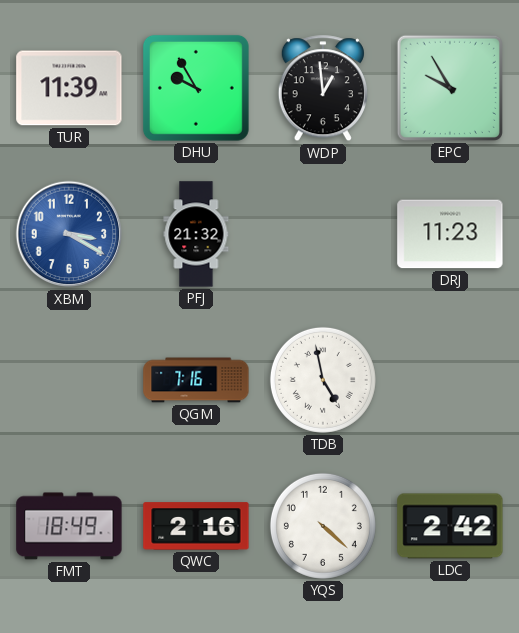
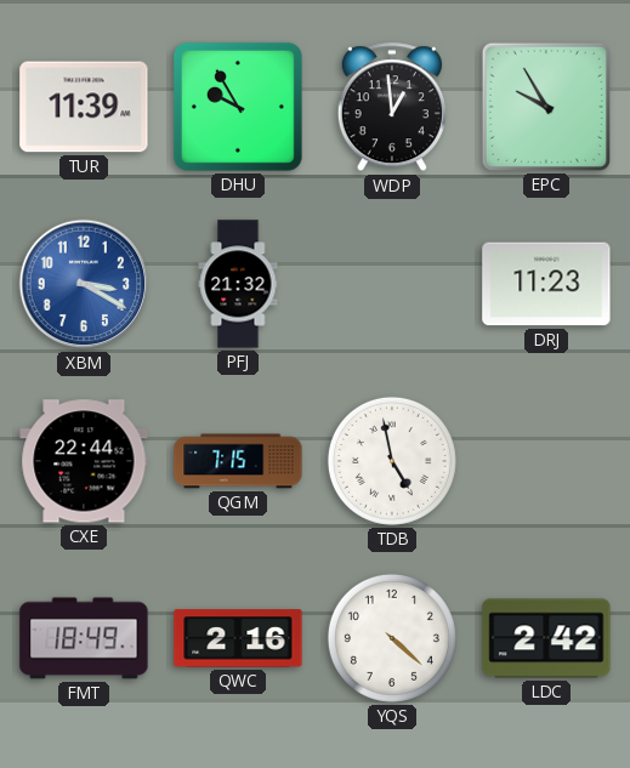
CXE: none -> 22:44
QGM: 7:16 -> 7:15
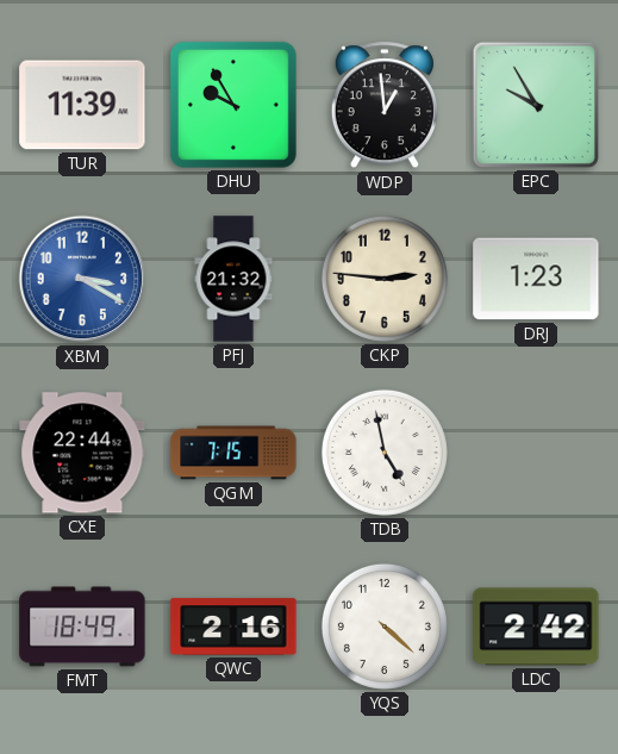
CKP: none -> 2:46
DRJ: 11:23 -> 1:23
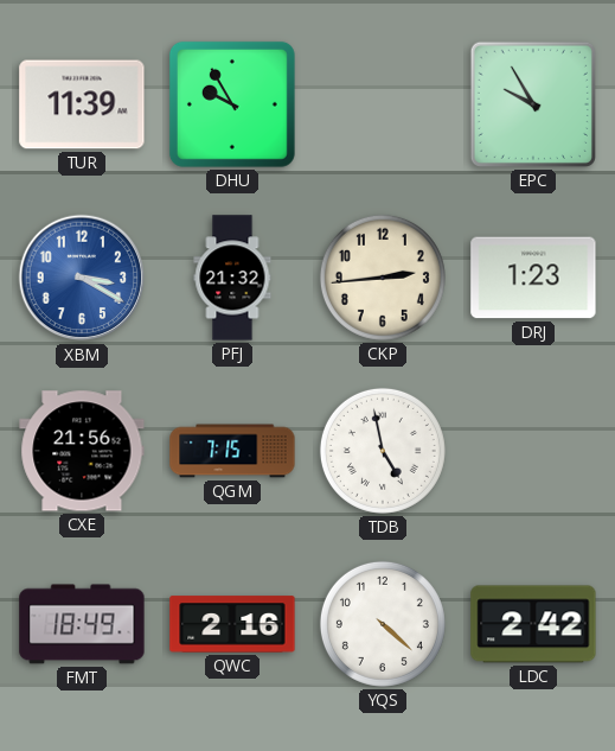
WDP: 12:59 -> none
CKP: 2:46 -> 2:44
CXE: 22:44 -> 21:56
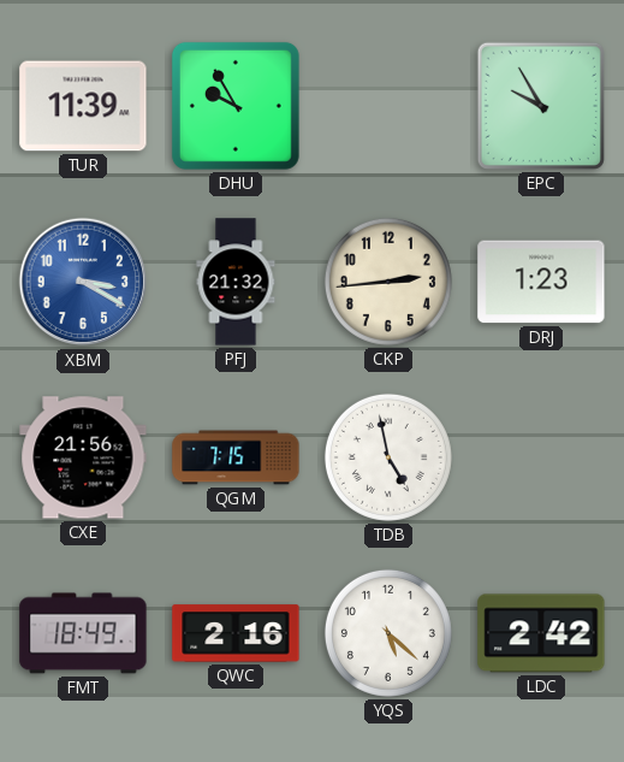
YQS: 4:22 -> 5:22
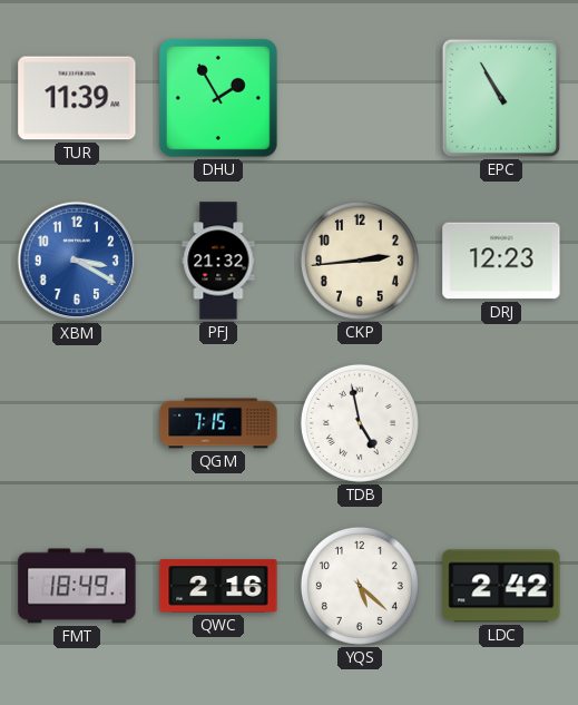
DHU: 9:55 -> 1:55
EPC: 9:55 -> 10:55
DRJ: 1:23 -> 12:23
CXE: 21:56 -> none
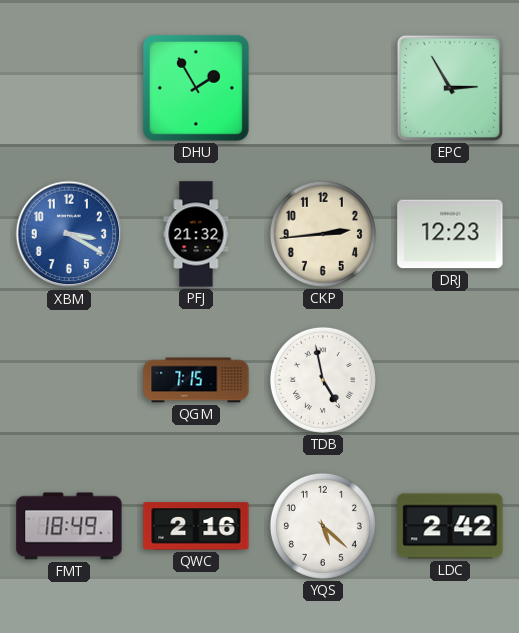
TUR: 11:39 -> none
EPC: 10:55 -> 2:55
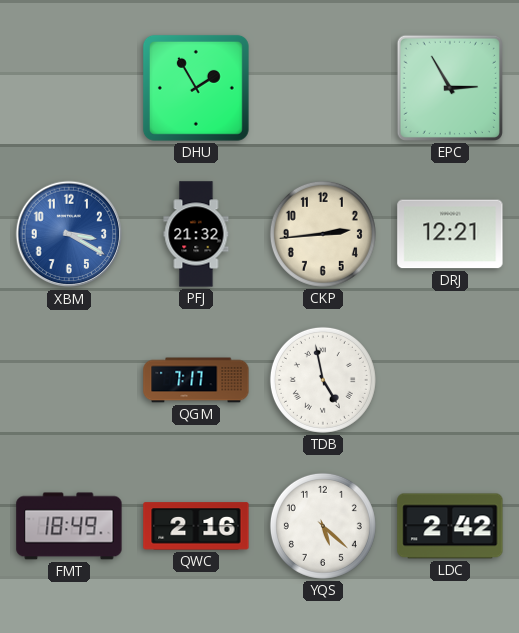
DRJ: 12:23 -> 12:21
QGM: 7:15 -> 7:17
